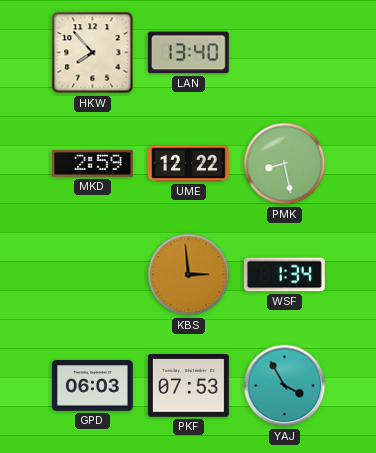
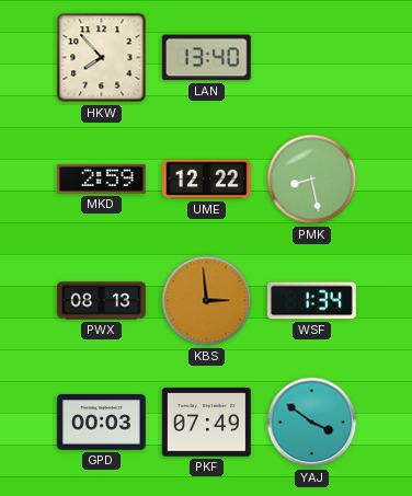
PWX: none -> 08:13
GPD: 06:03 -> 00:03
PKF: 07:53 -> 07:49
YAJ: 3:55 -> 3:51
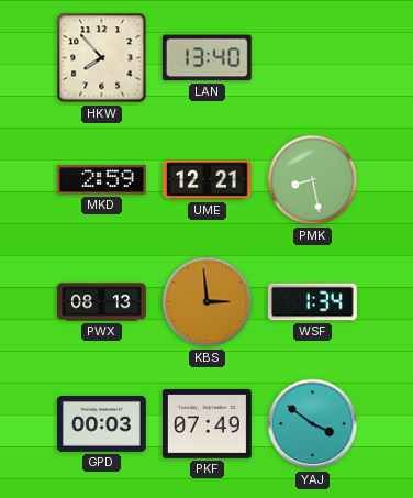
UME: 12:22 -> 12:21
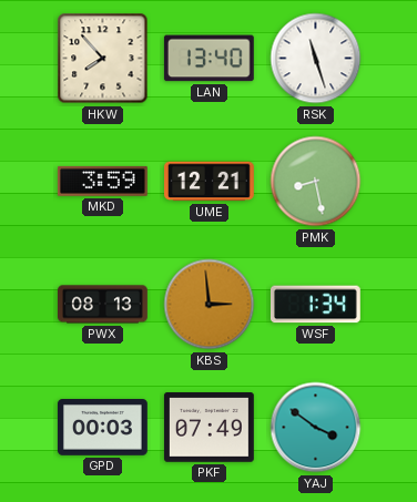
RSK: none -> 11:27
MKD: 2:59 -> 3:59
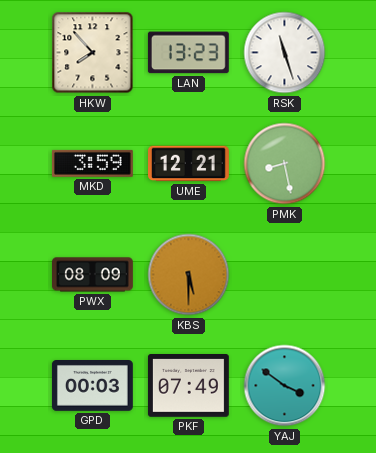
LAN: 13:40 -> 13:23
PWX: 08:13 -> 08:09
KBS: 2:59 -> 5:30
WSF: 1:34 -> none
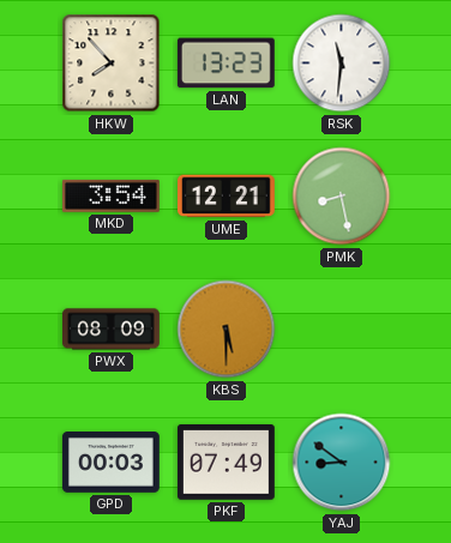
RSK: 11:27 -> 11:31
MKD: 3:59 -> 3:54
YAJ: 3:51 -> 8:51
